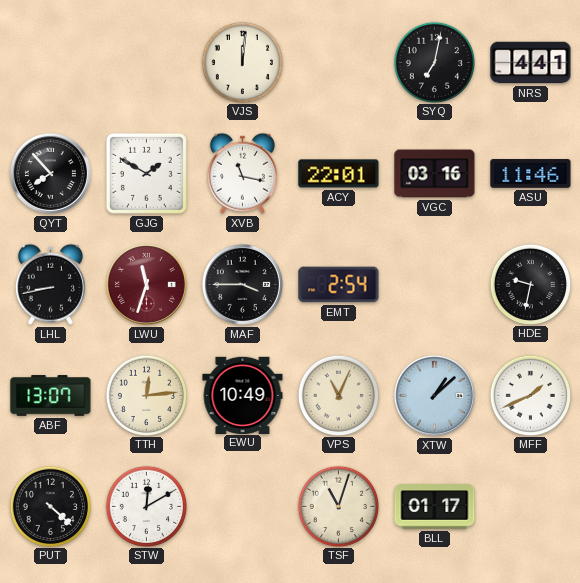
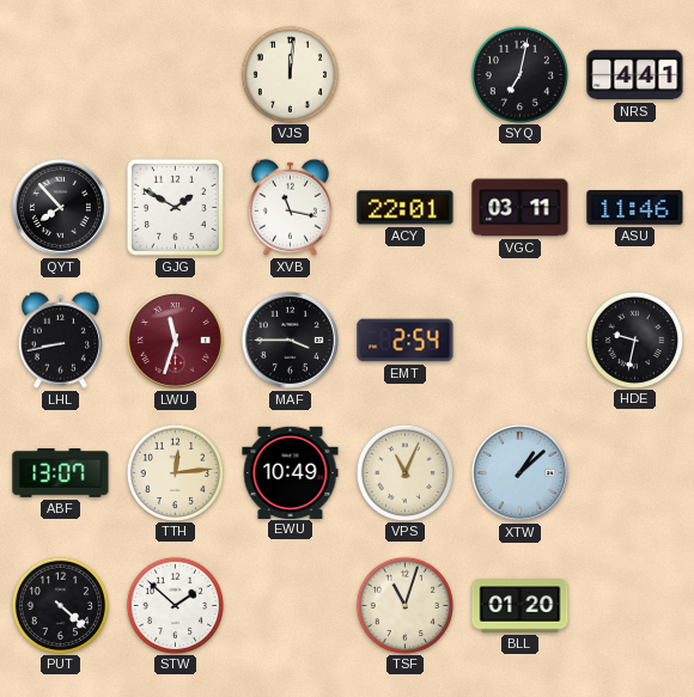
VGC: 03:16 -> 03:11
MFF: 1:41 -> none
STW: 12:10 -> 1:52
BLL: 01:17 -> 01:20
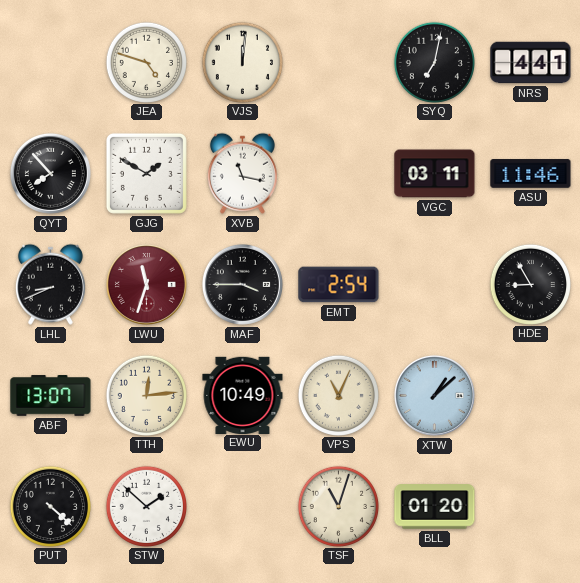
JEA: none -> 4:48
ACY: 22:01 -> none
LHL: 8:43 -> 8:41
HDE: 9:32 -> 8:55
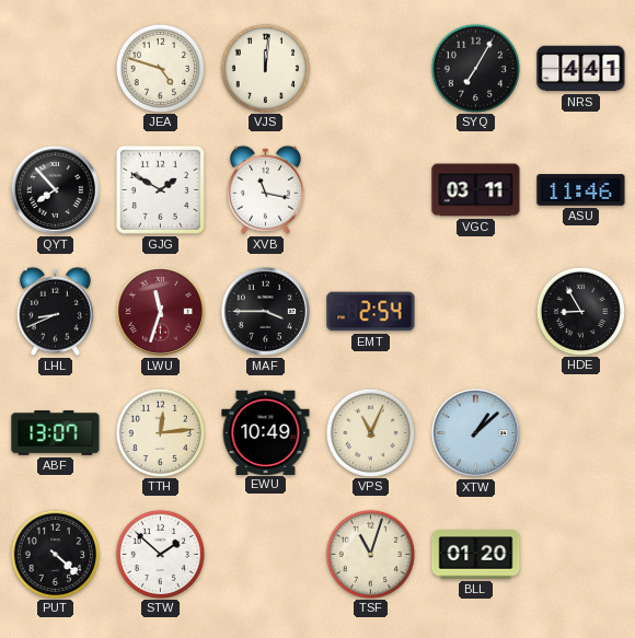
SYQ: 7:02 -> 7:05
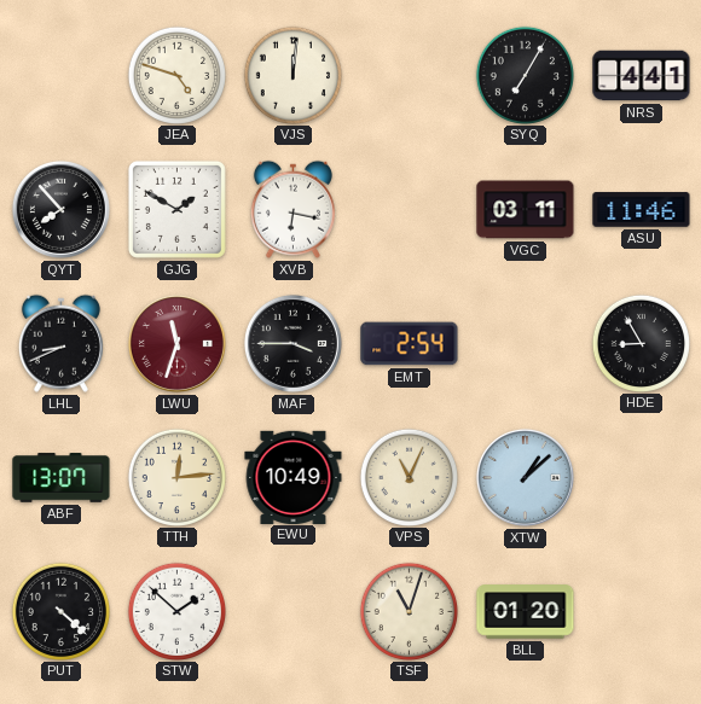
XVB: 11:17 -> 6:17
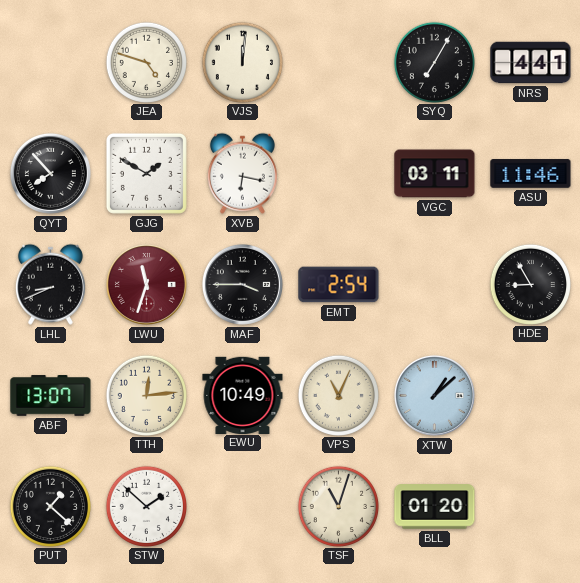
PUT: 4:22 -> 1:22
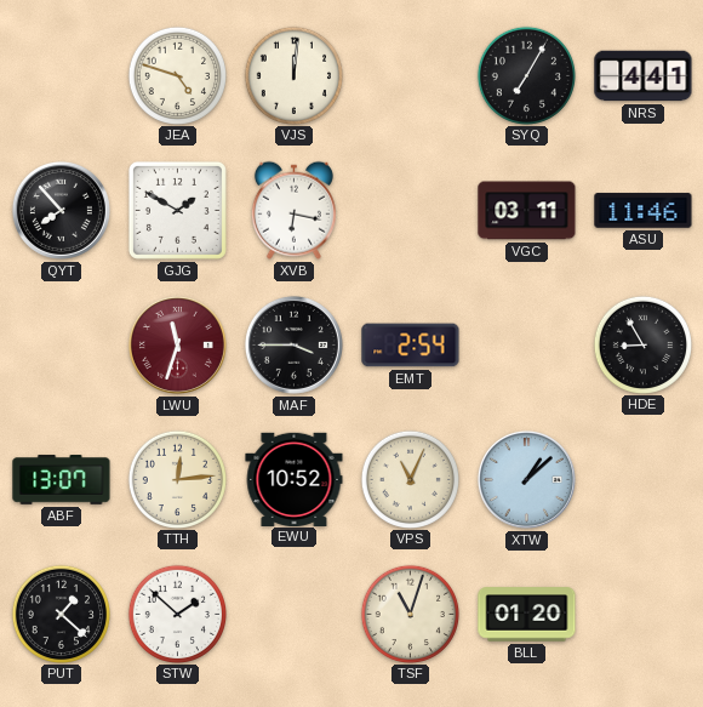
LHL: 8:41 -> none
EWU: 10:49 -> 10:52
